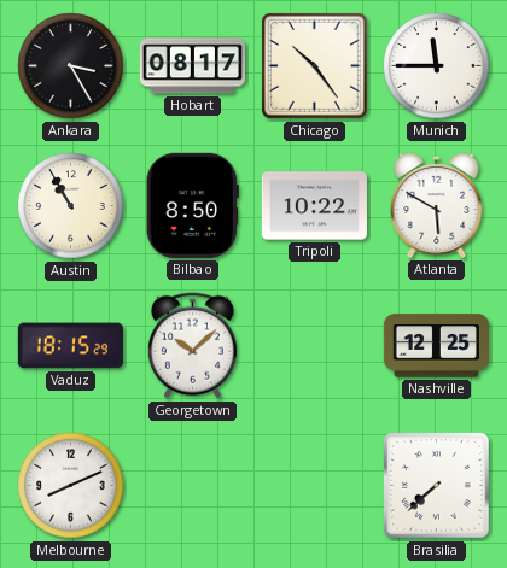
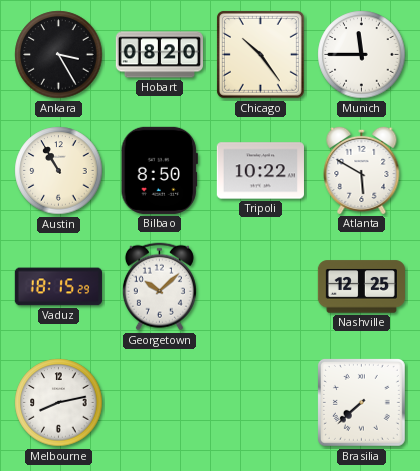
Hobart: 08:17 -> 08:20
Melbourne: 8:11 -> 8:13
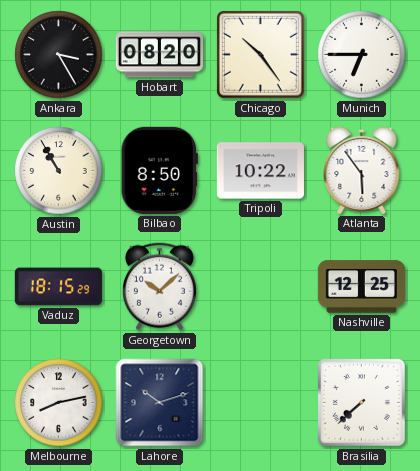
Munich: 11:45 -> 6:45
Atlanta: 5:50 -> 5:54
Lahore: none -> 10:12
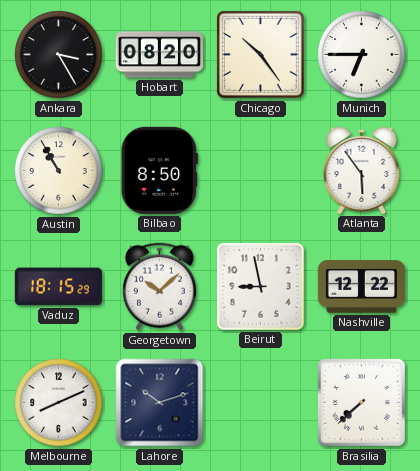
Tripoli: 10:22 -> none
Beirut: none -> 8:58
Nashville: 12:25 -> 12:22
Melbourne: 8:13 -> 8:11
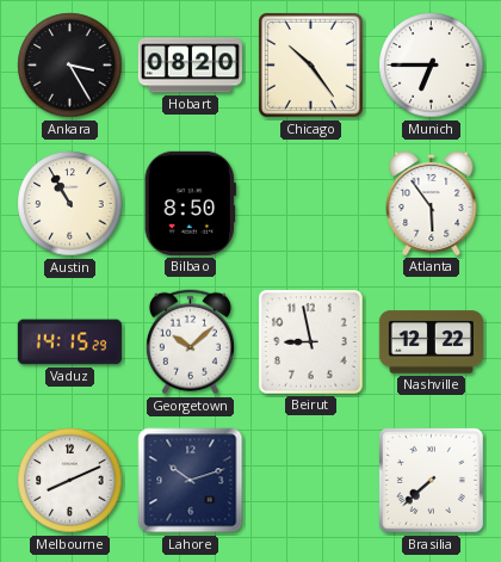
Vaduz: 18:15 -> 14:15
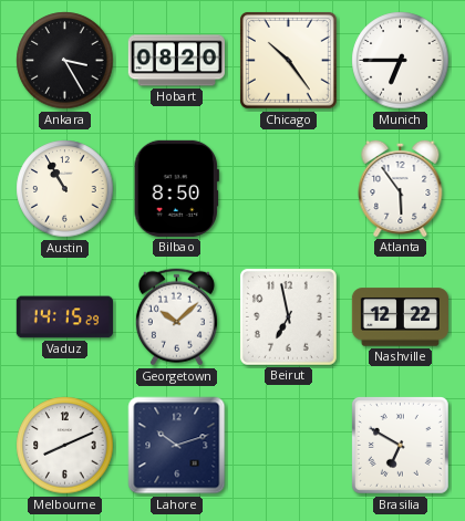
Beirut: 8:58 -> 6:58
Brasilia: 7:38 -> 6:50
